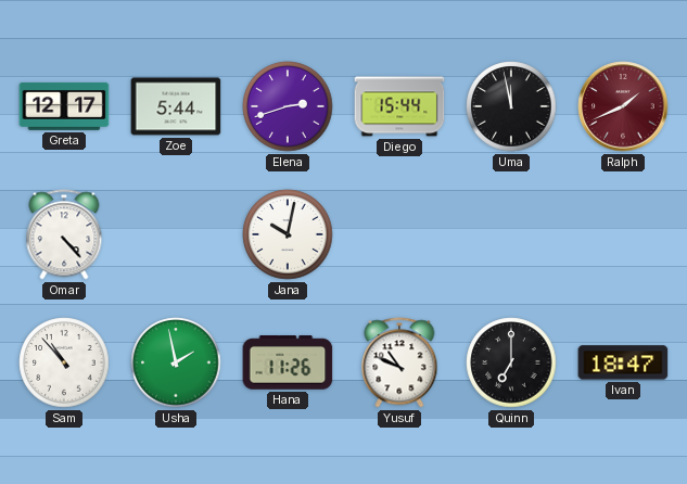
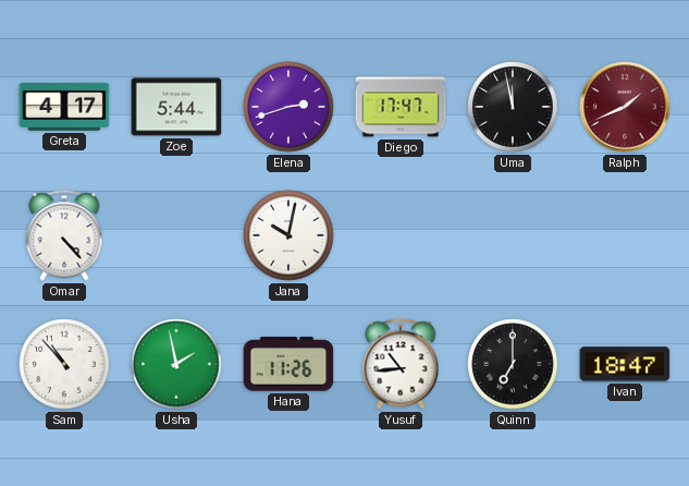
Greta: 12:17 -> 4:17
Diego: 15:44 -> 17:47
Yusuf: 10:49 -> 10:44
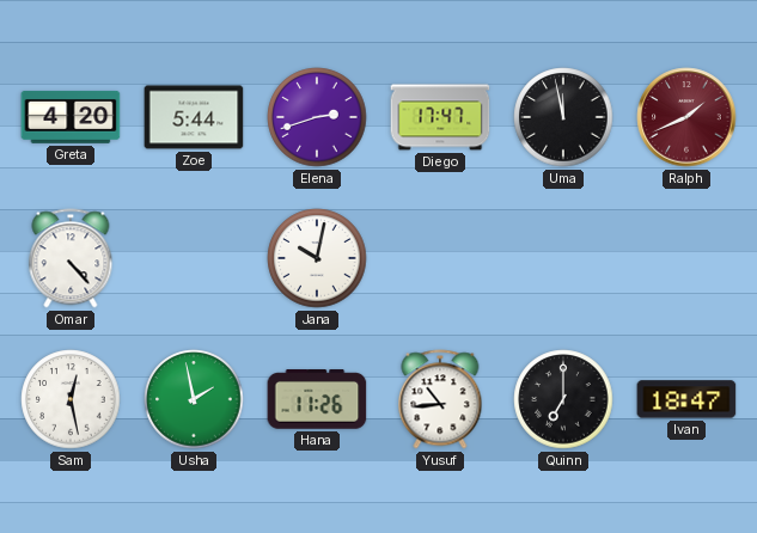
Greta: 4:17 -> 4:20
Sam: 10:53 -> 12:28
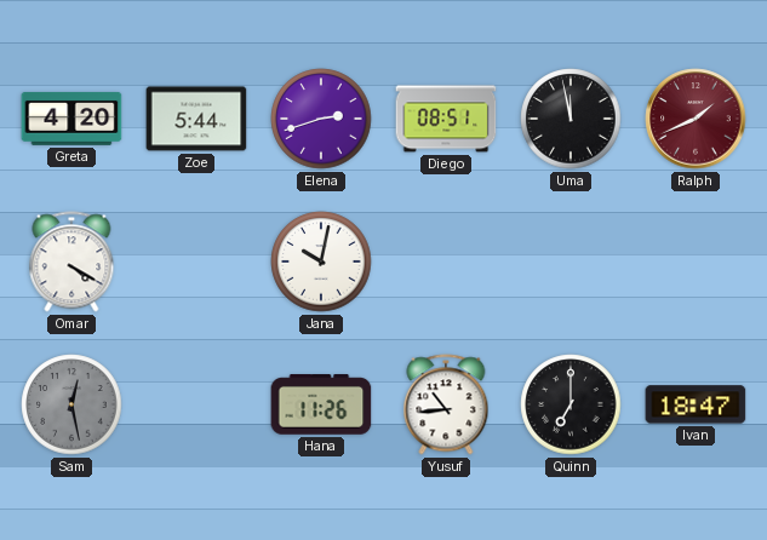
Diego: 17:47 -> 08:51
Omar: 4:23 -> 4:20
Sam dial: white -> grey
Usha: 1:58 -> none
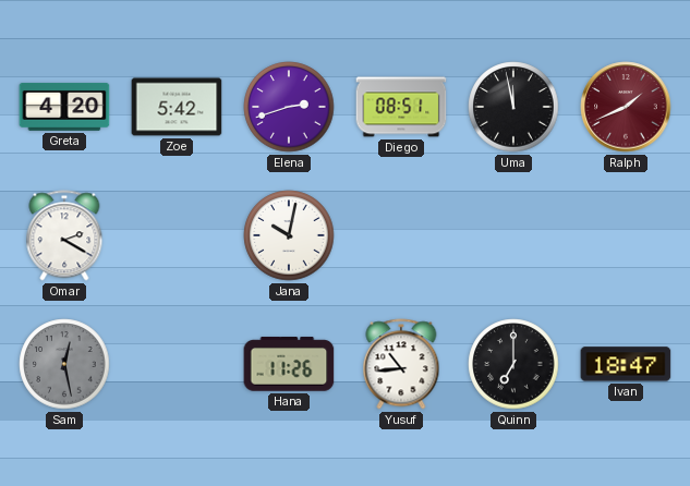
Zoe: 5:44 -> 5:42
Omar: 4:20 -> 2:20
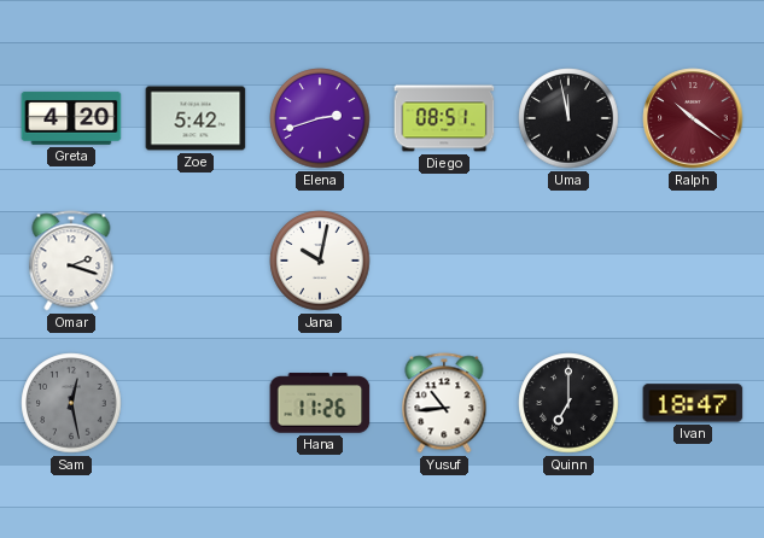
Ralph: 1:41 -> 10:21
Omar: 2:20 -> 2:18
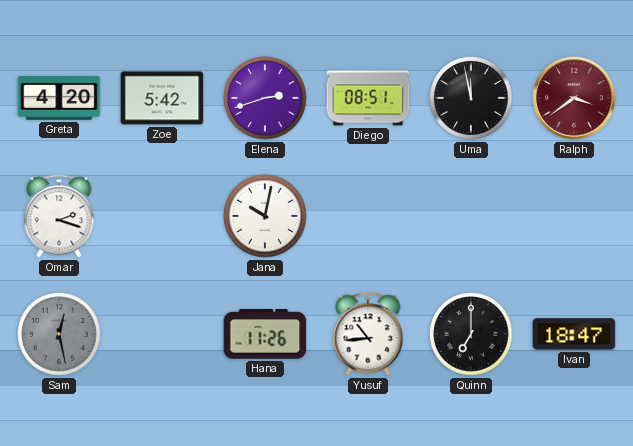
Ralph: 10:21 -> 3:39
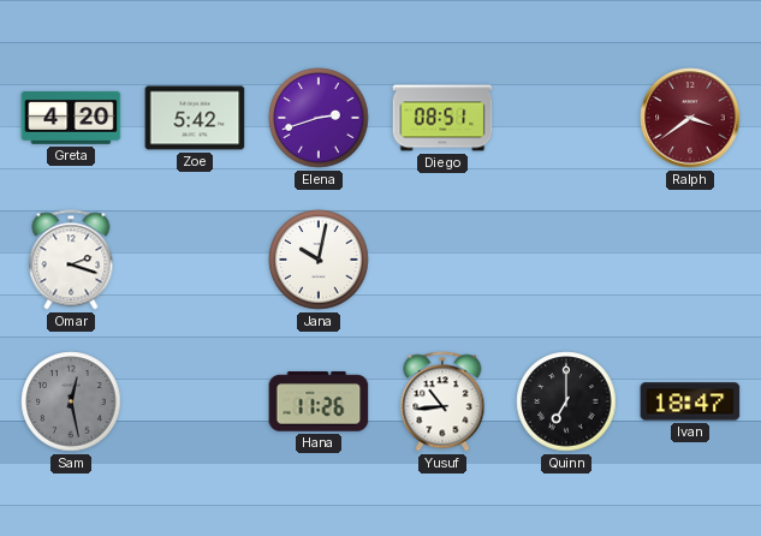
Uma: 11:58 -> none
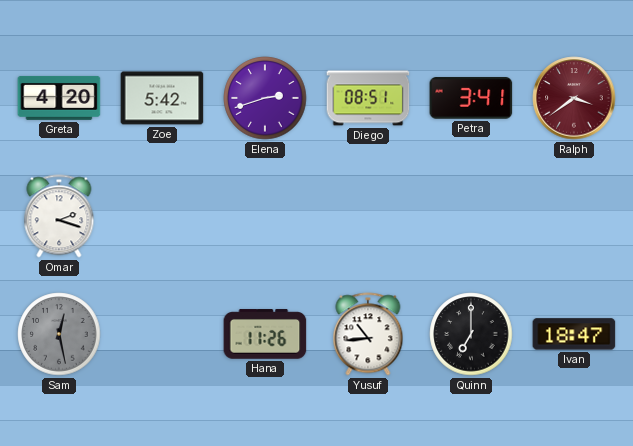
Petra: none -> 3:41
Jana: 10:02 -> none
